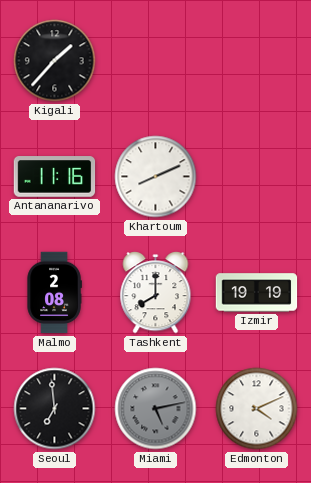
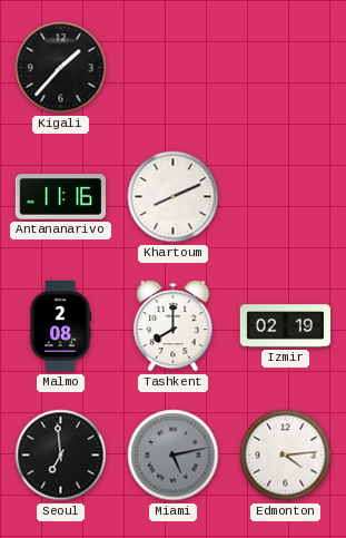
Izmir: 19:19 -> 02:19
Edmonton: 4:11 -> 4:14
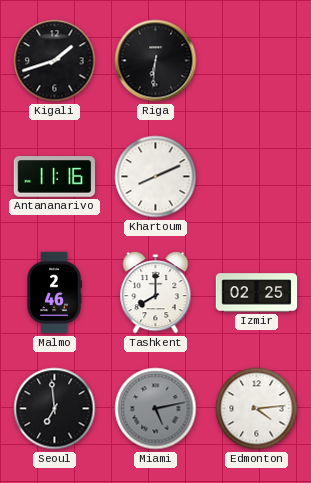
Kigali: 1:37 -> 1:42
Riga: none -> 6:31
Malmo: 2:08 -> 2:46
Izmir: 02:19 -> 02:25
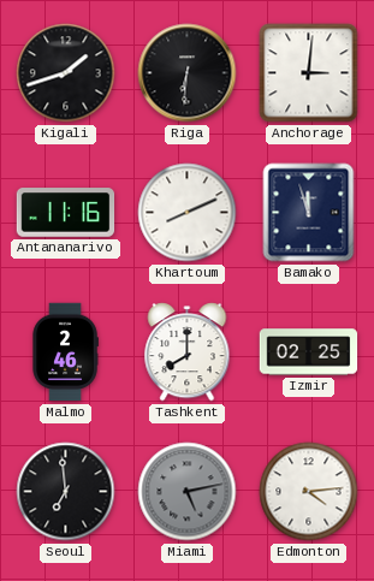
Anchorage: none -> 3:01
Bamako: none -> 11:57
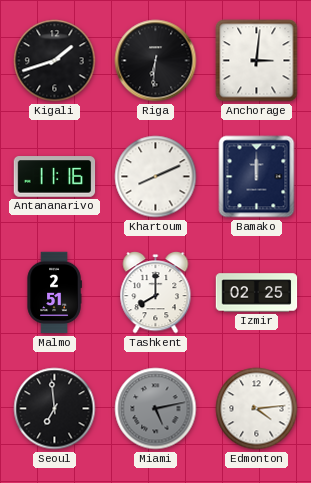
Bamako: 11:57 -> 12:00
Malmo: 2:46 -> 2:51
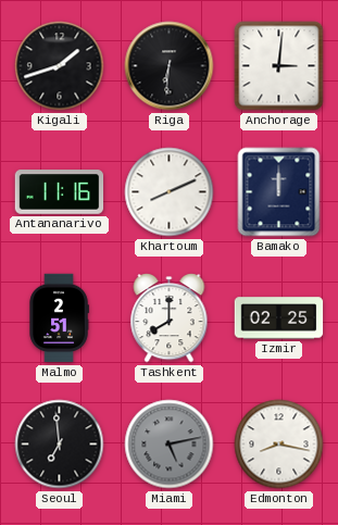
Edmonton: 4:14 -> 8:17
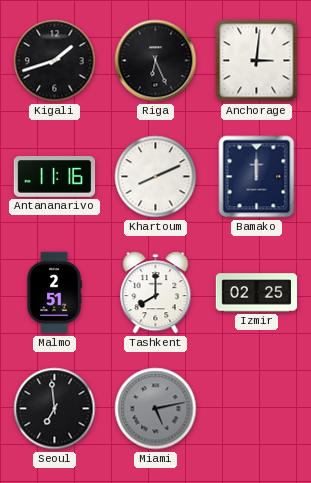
Riga: 6:31 -> 6:26
Edmonton: 8:17 -> none
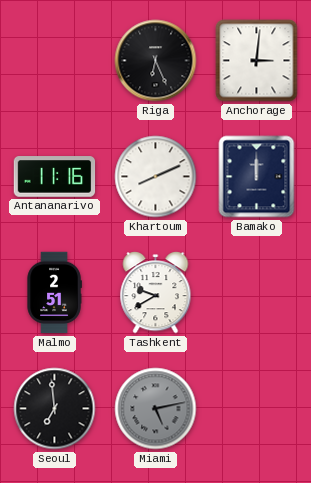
Kigali: 1:42 -> none
Tashkent: 8:00 -> 9:40
Izmir: 02:25 -> none
